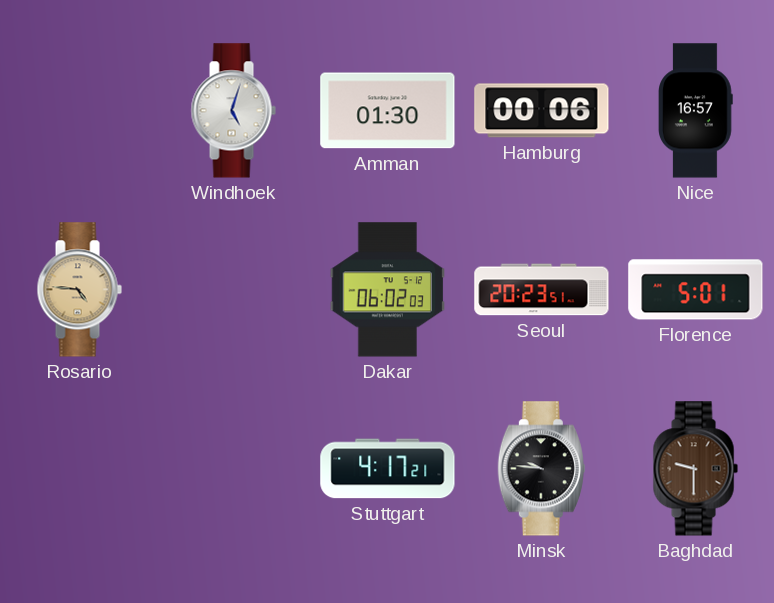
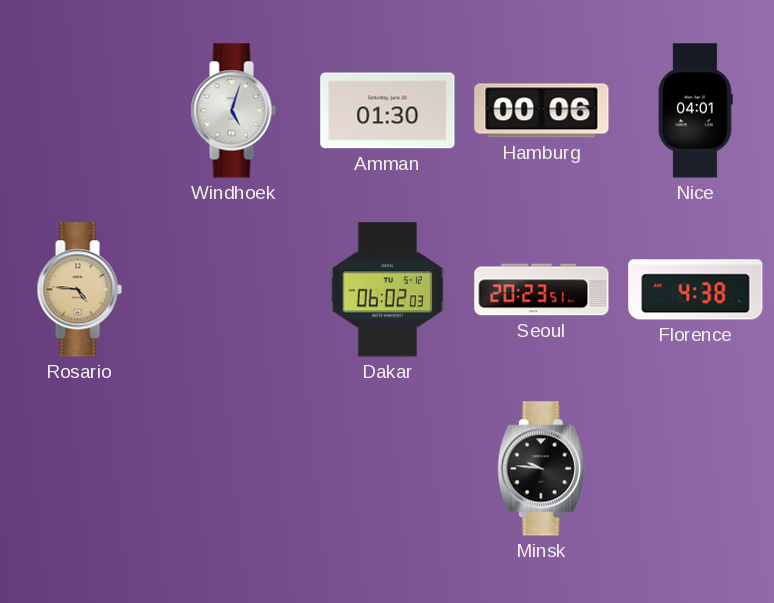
Nice: 16:57 -> 04:01
Florence: 5:01 -> 4:38
Stuttgart: 4:17 -> none
Baghdad: 9:30 -> none
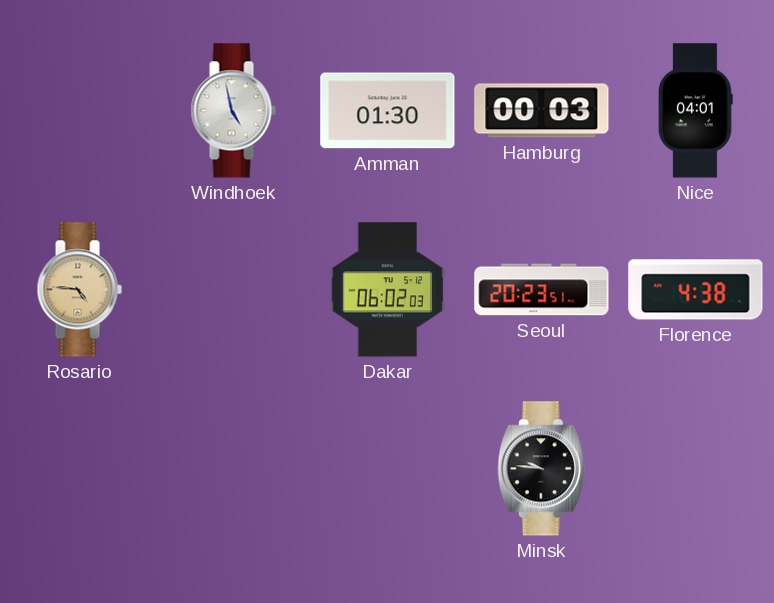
Windhoek: 5:03 -> 4:58
Hamburg: 00:06 -> 00:03
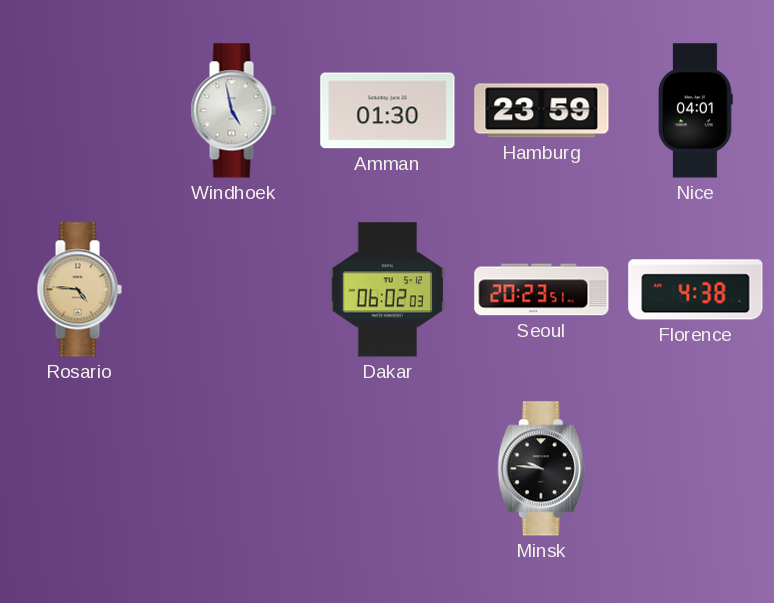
Hamburg: 00:03 -> 23:59
